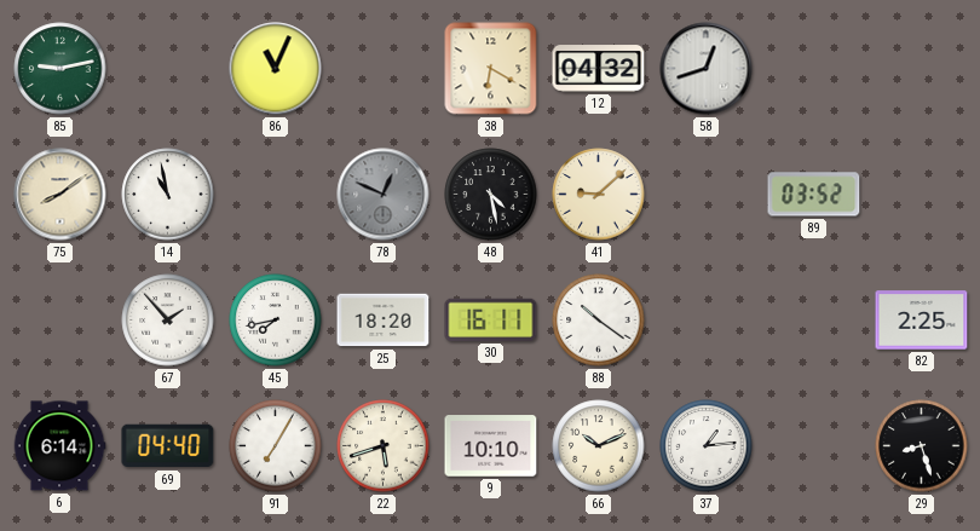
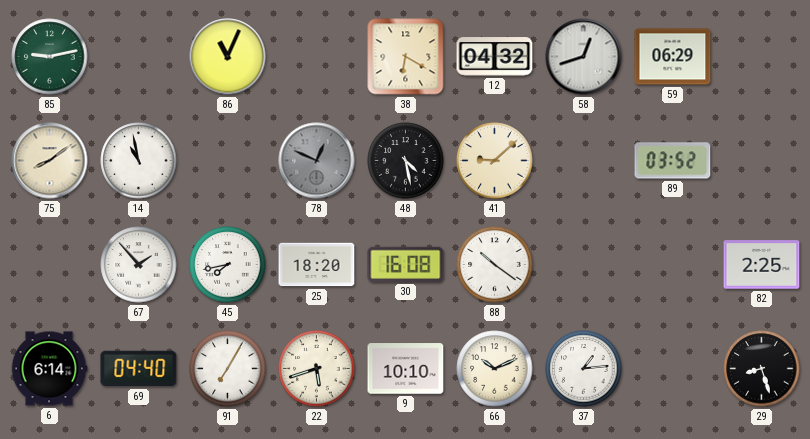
59: none -> 06:29
30: 16:11 -> 16:08
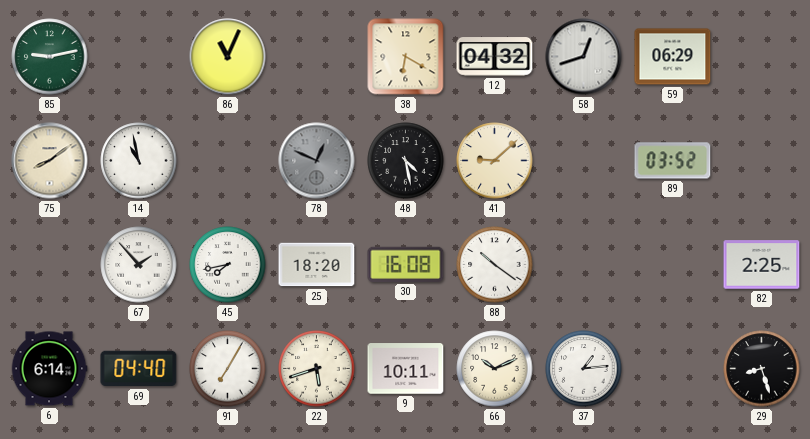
9: 10:10 -> 10:11
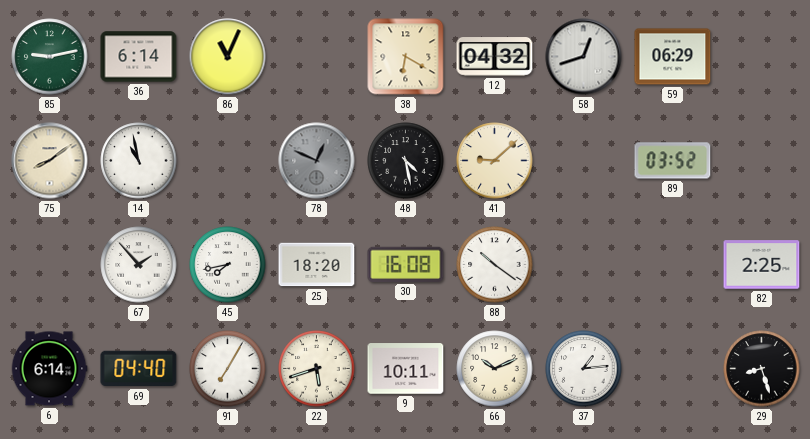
36: none -> 6:14
